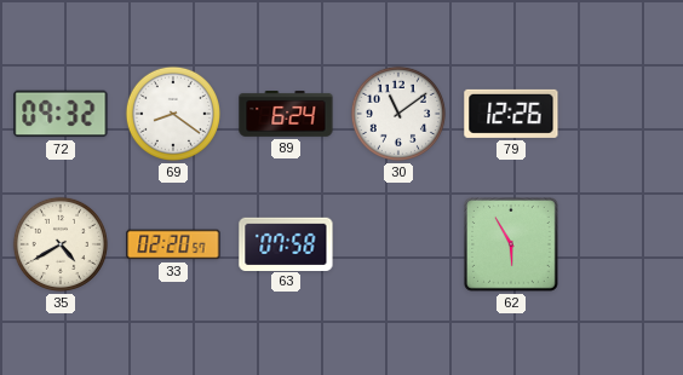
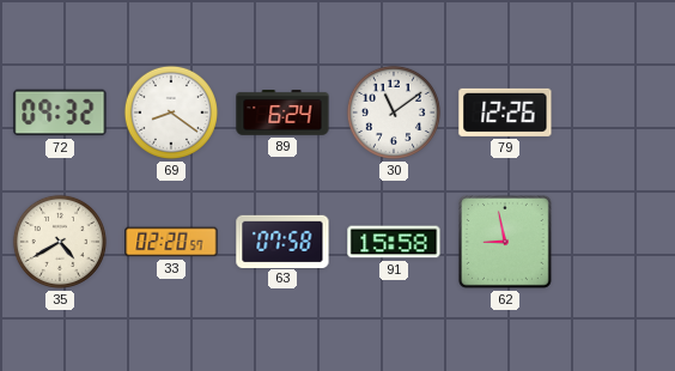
91: none -> 15:58
62: 5:55 -> 8:58
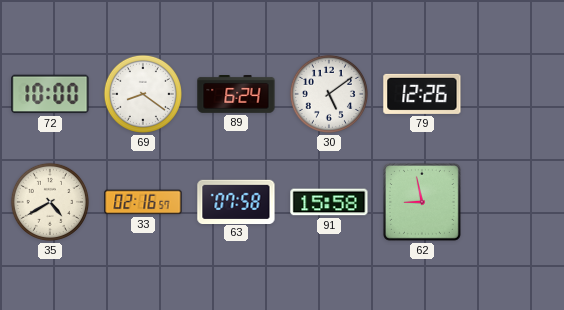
72: 09:32 -> 10:00
30: 11:09 -> 5:09
33: 02:20 -> 02:16
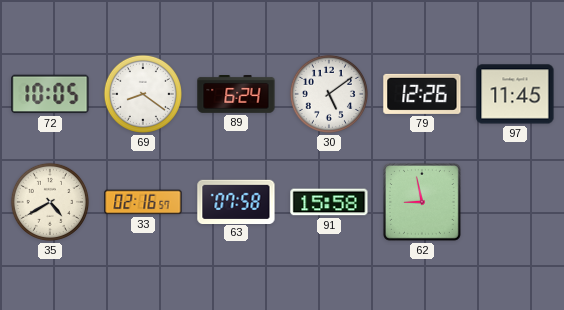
72: 10:00 -> 10:05
97: none -> 11:45
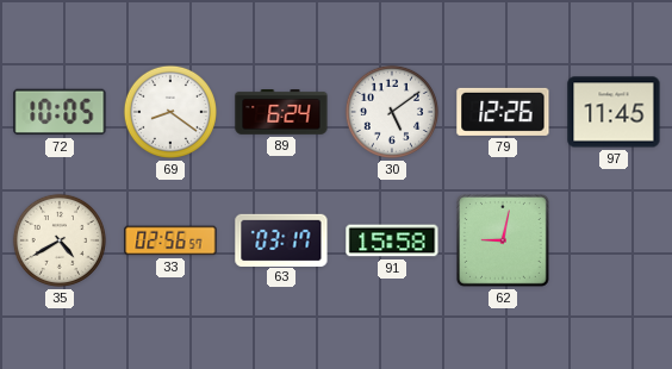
33: 02:16 -> 02:56
63: 07:58 -> 03:17
62: 8:58 -> 9:02
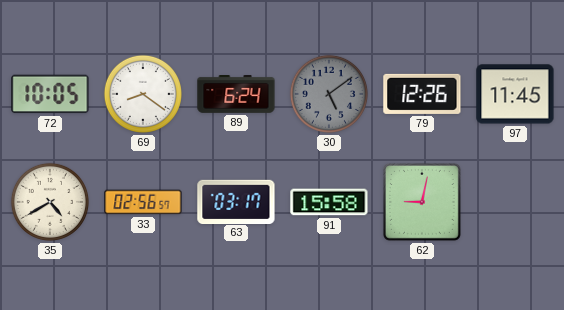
30 dial: white -> grey
